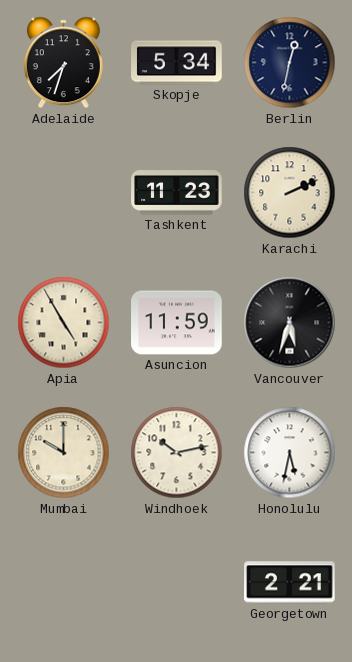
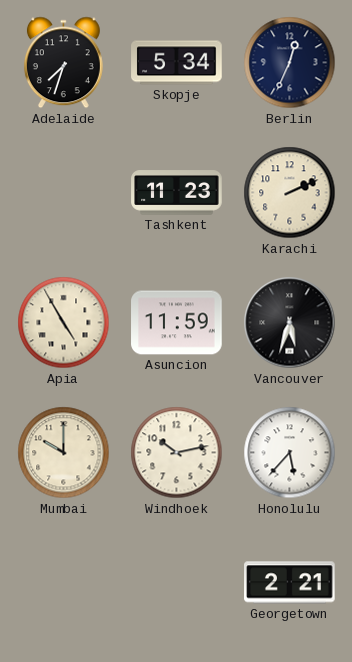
Berlin: 12:32 -> 12:34
Honolulu: 5:32 -> 5:37
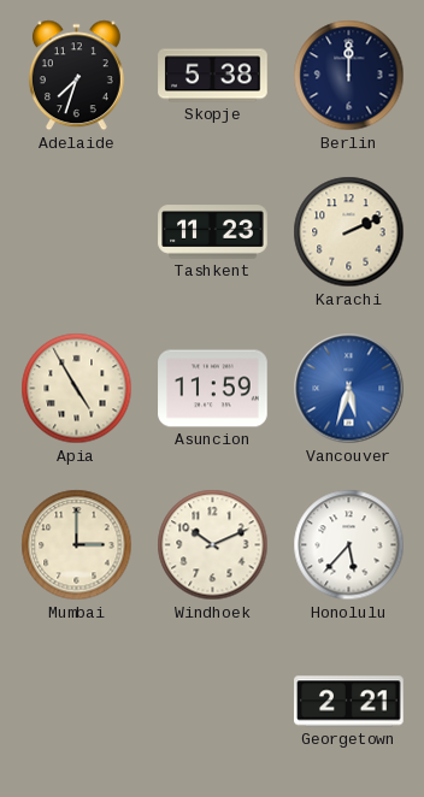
Skopje: 5:34 -> 5:38
Berlin: 12:34 -> 12:00
Vancouver dial: black -> blue
Mumbai: 10:00 -> 3:00
Windhoek: 10:13 -> 10:11
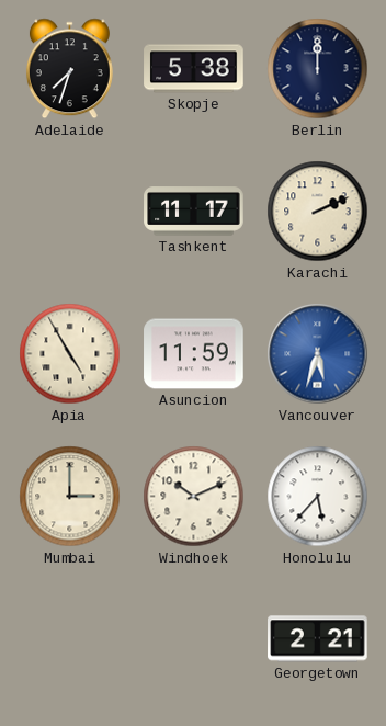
Tashkent: 11:23 -> 11:17
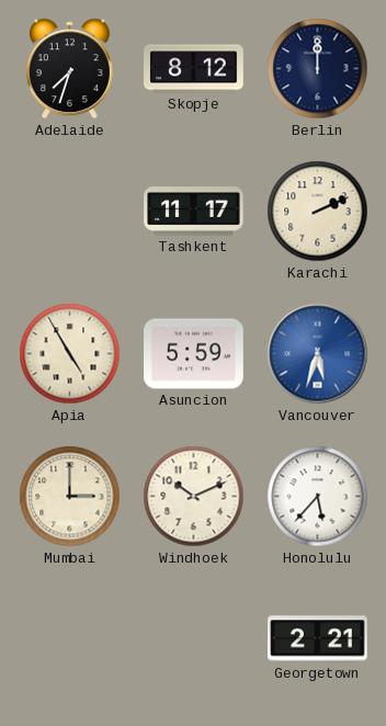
Skopje: 5:38 -> 8:12
Asuncion: 11:59 -> 5:59
